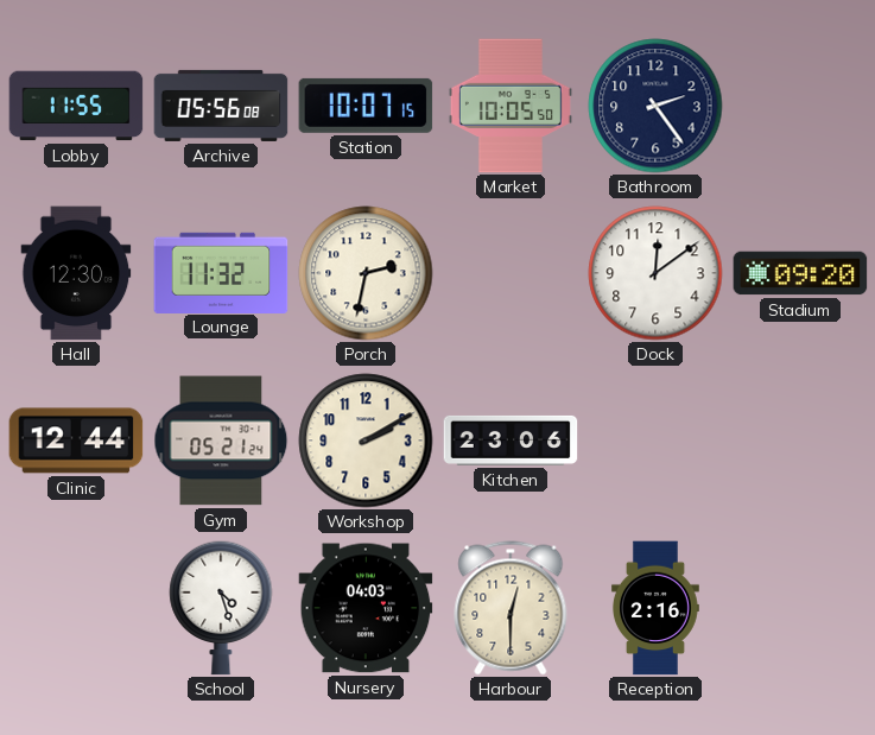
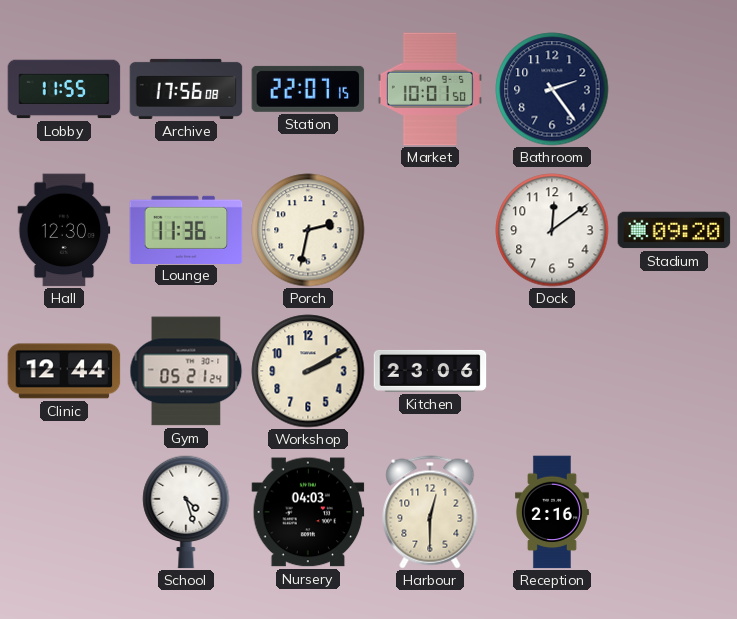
Archive: 05:56 -> 17:56
Station: 10:07 -> 22:07
Market: 10:05 -> 10:01
Lounge: 11:32 -> 11:36
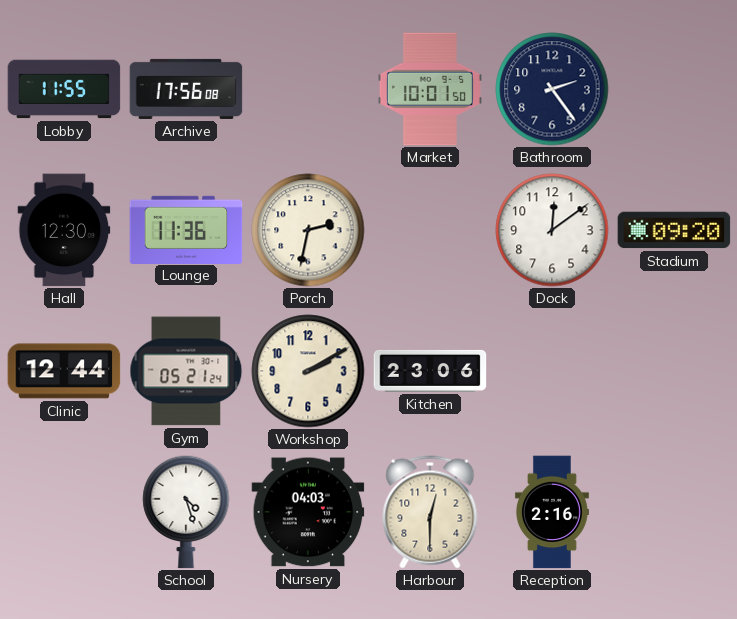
Station: 22:07 -> none
